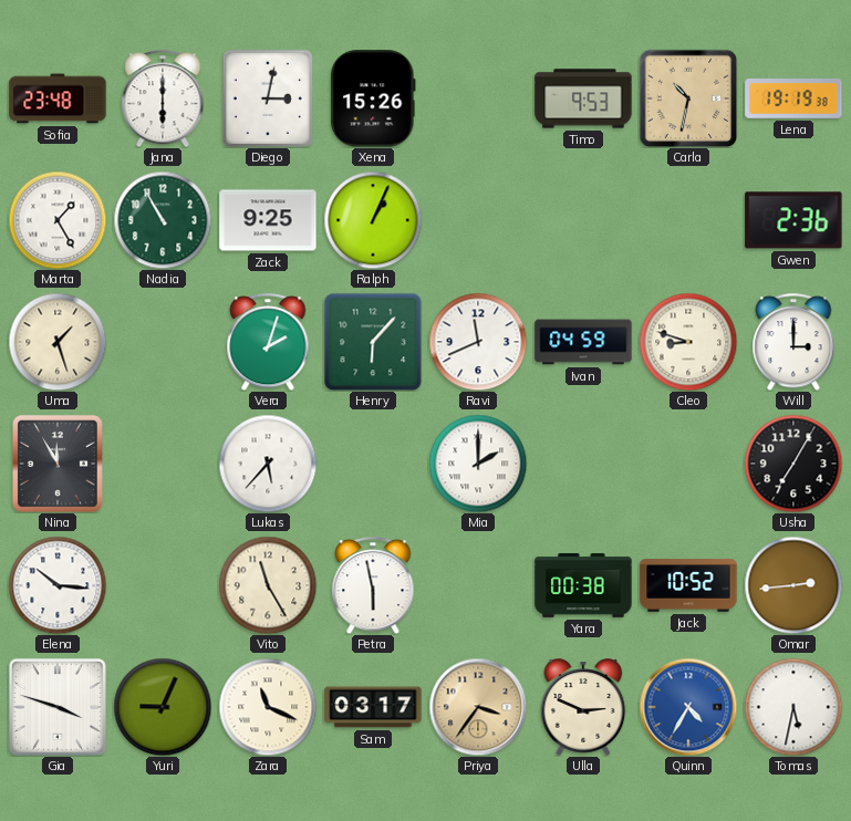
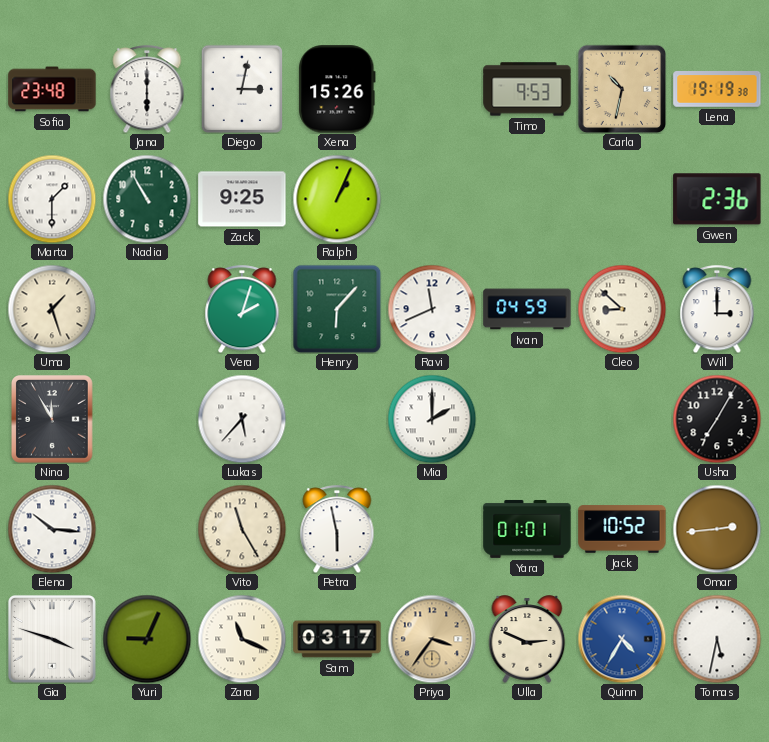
Marta: 1:25 -> 1:30
Cleo: 8:48 -> 8:52
Yara: 00:38 -> 01:01
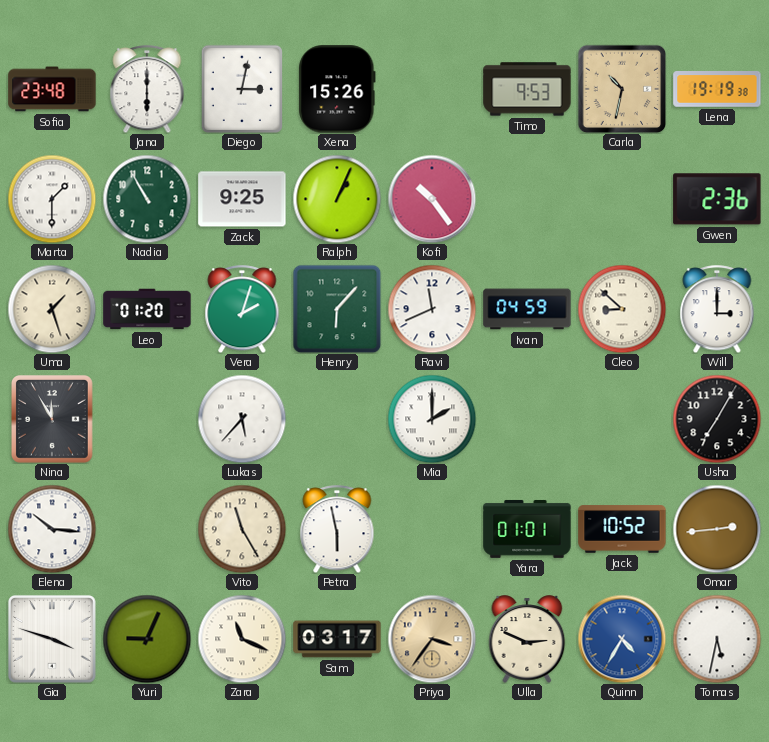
Kofi: none -> 10:24
Leo: none -> 01:20
